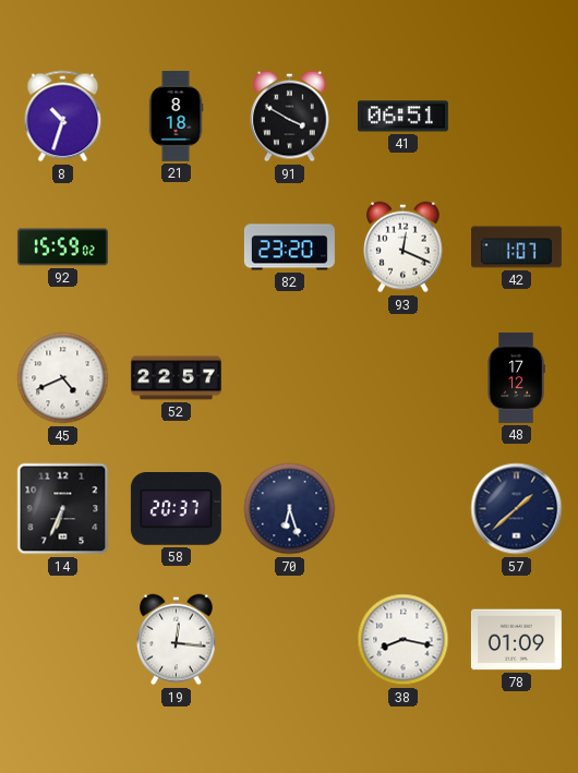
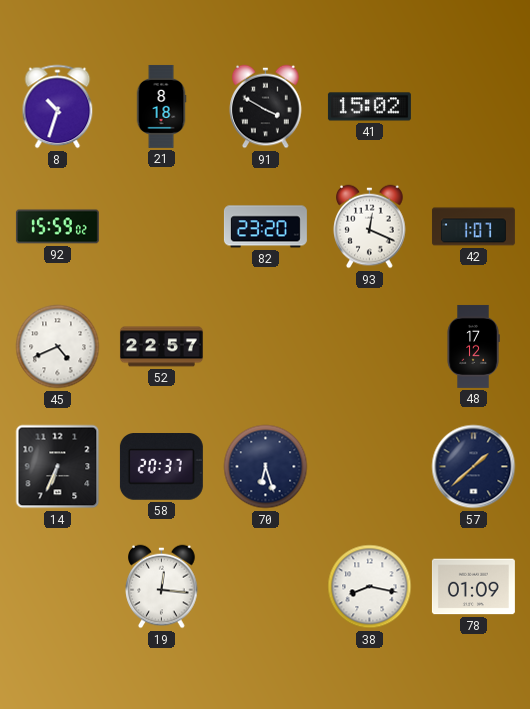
41: 06:51 -> 15:02
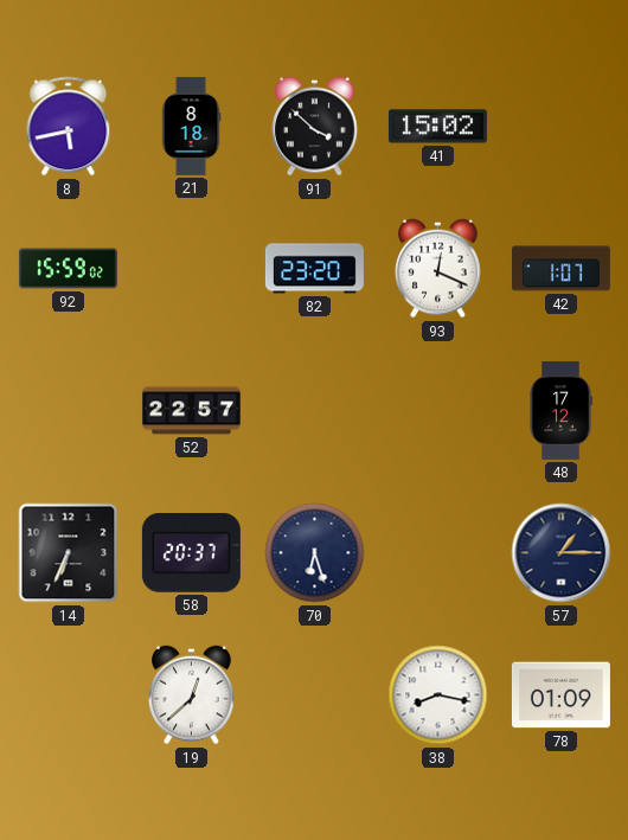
8: 10:33 -> 5:43
91: 3:50 -> 3:52
45: 4:41 -> none
57: 1:38 -> 1:15
19: 12:16 -> 12:38
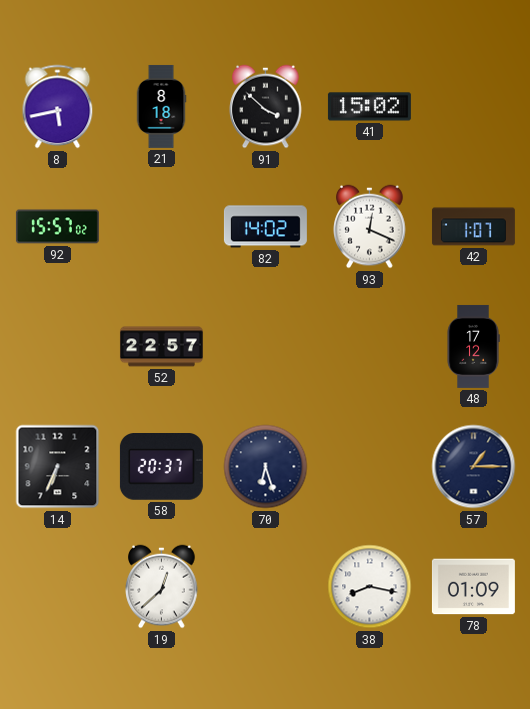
92: 15:59 -> 15:57
82: 23:20 -> 14:02
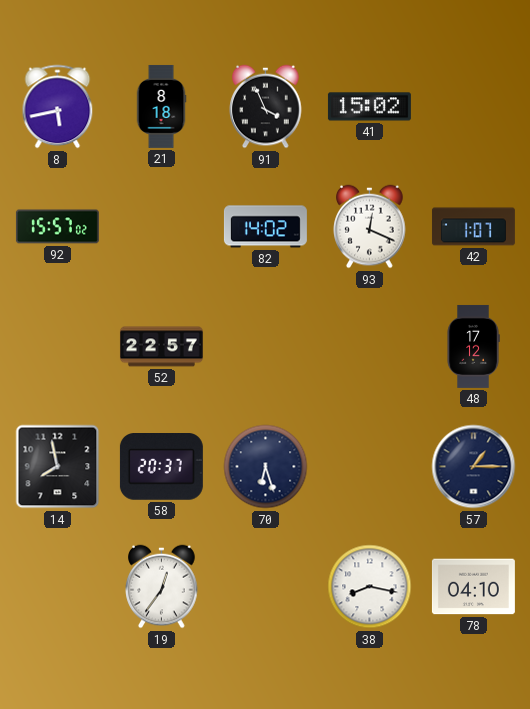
91: 3:52 -> 3:56
14: 6:34 -> 7:58
19: 12:38 -> 12:36
78: 01:09 -> 04:10
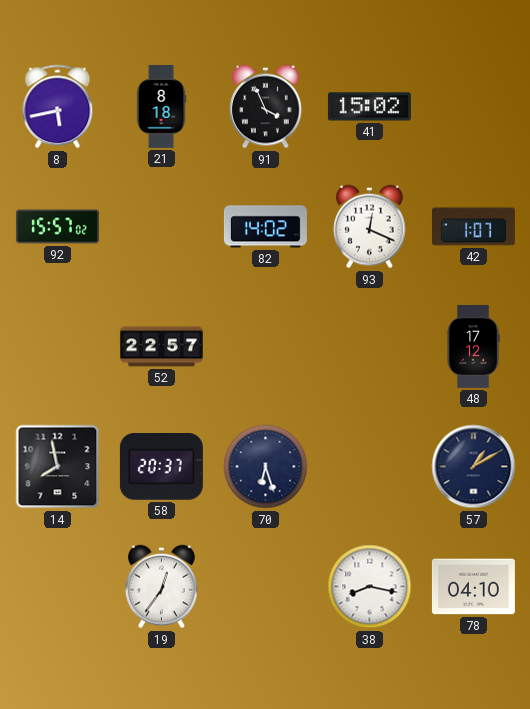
57: 1:15 -> 1:10
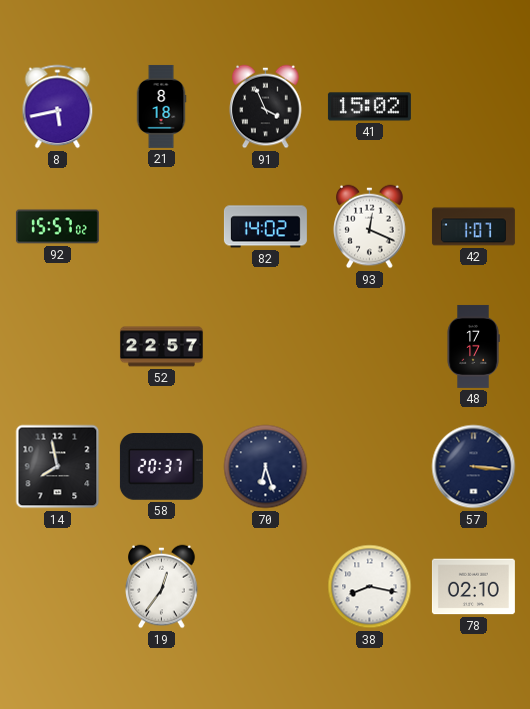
48: 17:12 -> 17:17
57: 1:10 -> 3:16
78: 04:10 -> 02:10
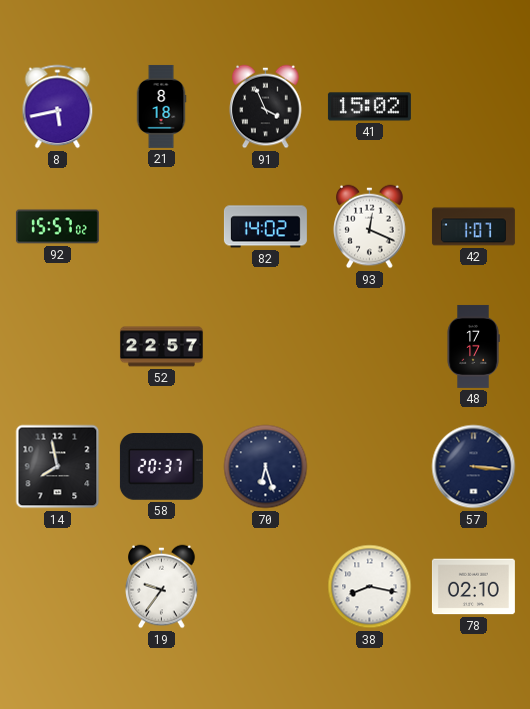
19: 12:36 -> 9:36
